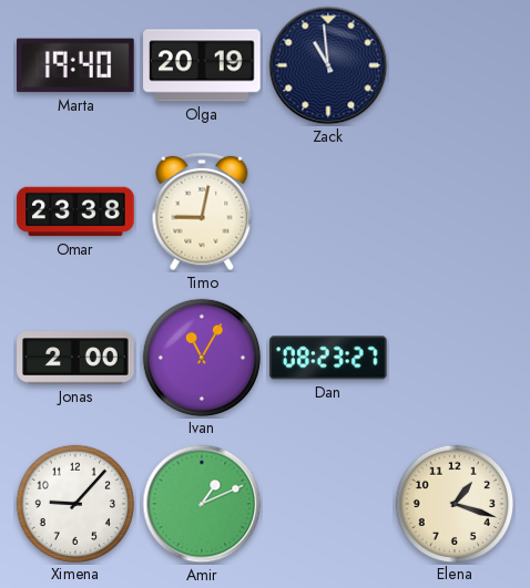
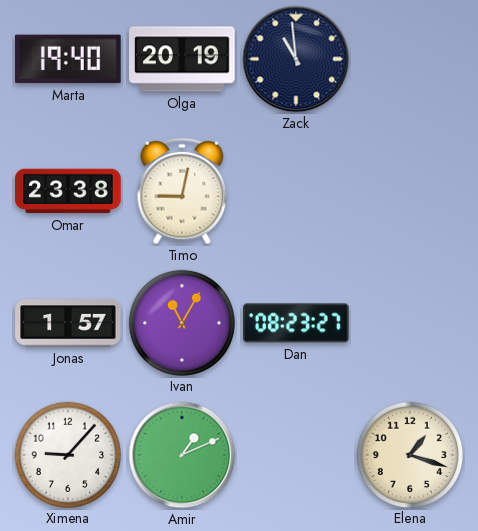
Jonas: 2:00 -> 1:57
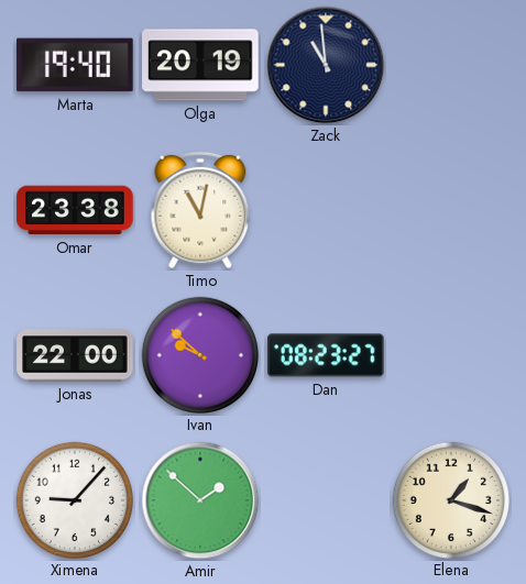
Timo: 9:02 -> 11:02
Jonas: 1:57 -> 22:00
Ivan: 11:05 -> 9:52
Amir: 1:11 -> 1:52
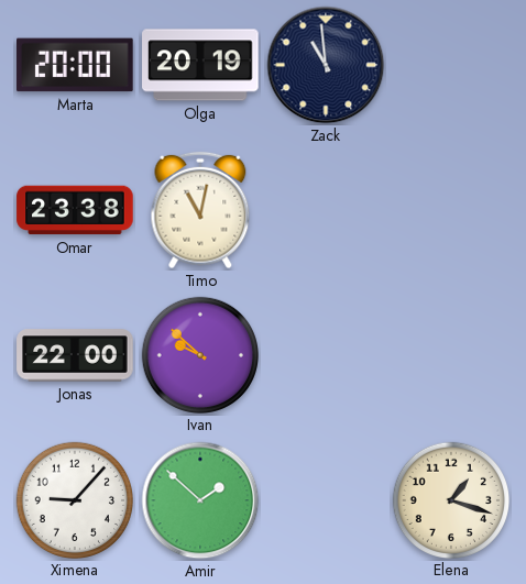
Marta: 19:40 -> 20:00
Dan: 08:23 -> none
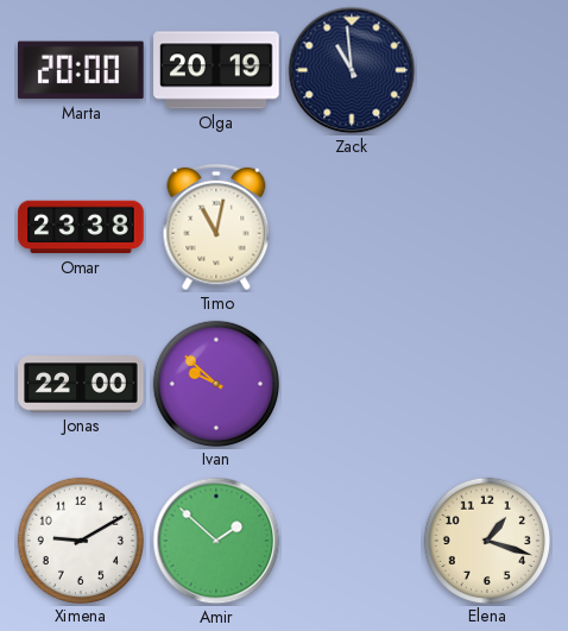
Ximena: 9:07 -> 9:10
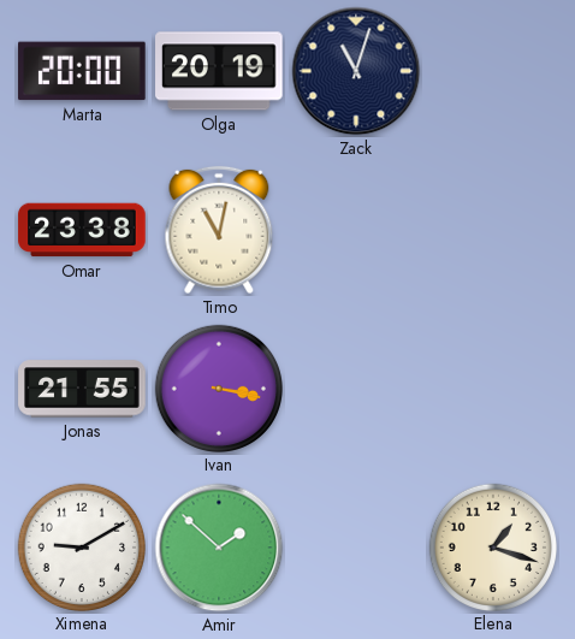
Zack: 10:59 -> 11:03
Jonas: 22:00 -> 21:55
Ivan: 9:52 -> 3:17
